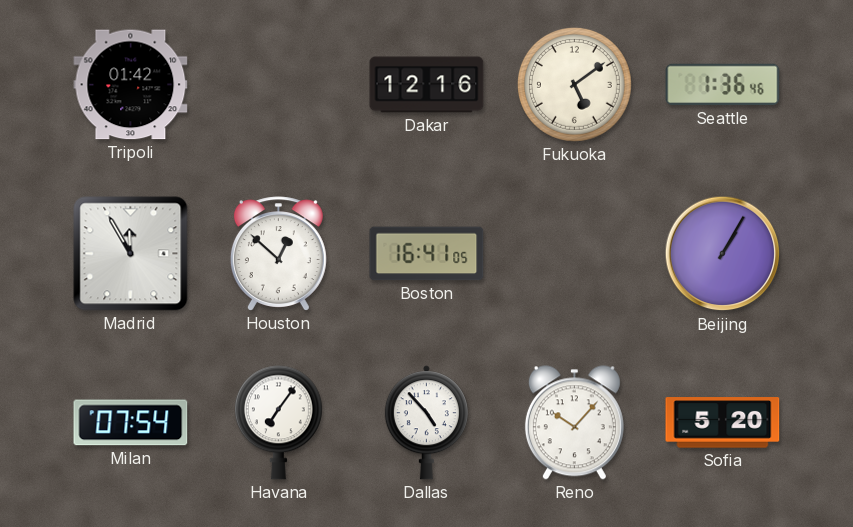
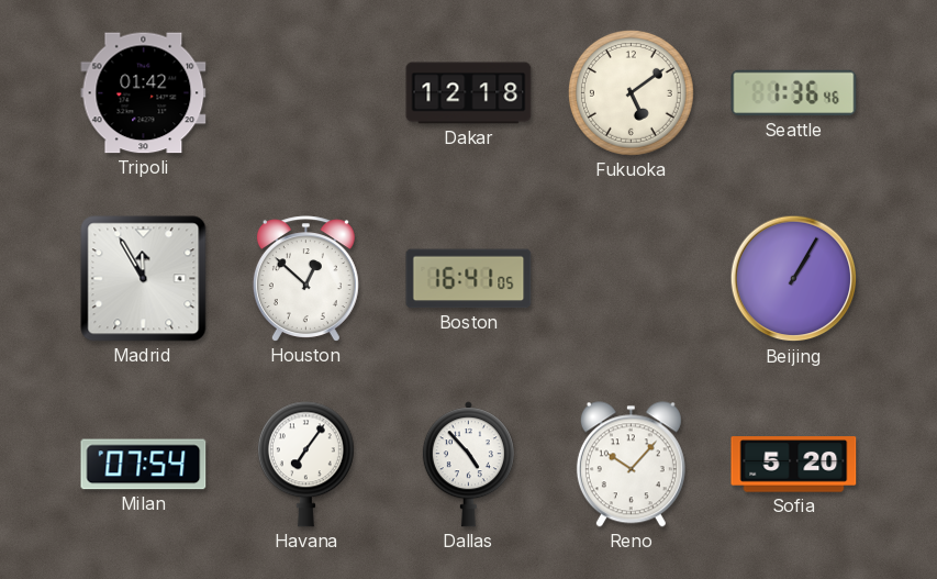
Dakar: 12:16 -> 12:18
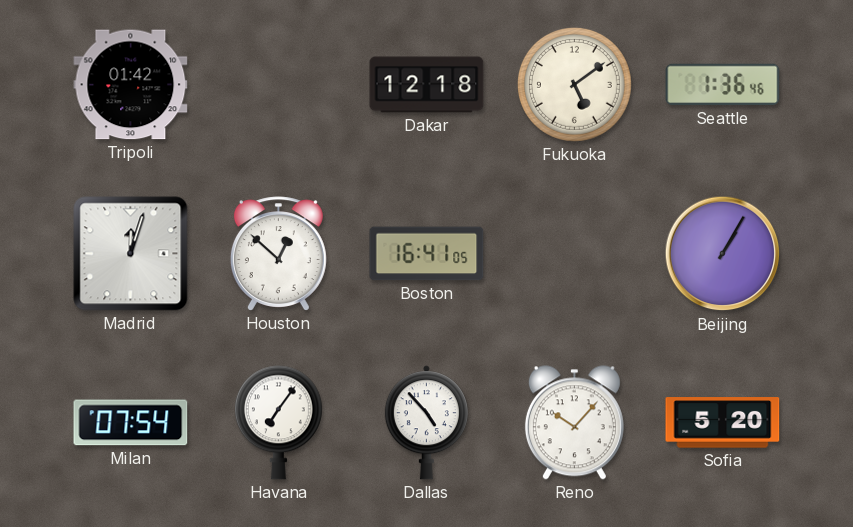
Madrid: 11:55 -> 12:03
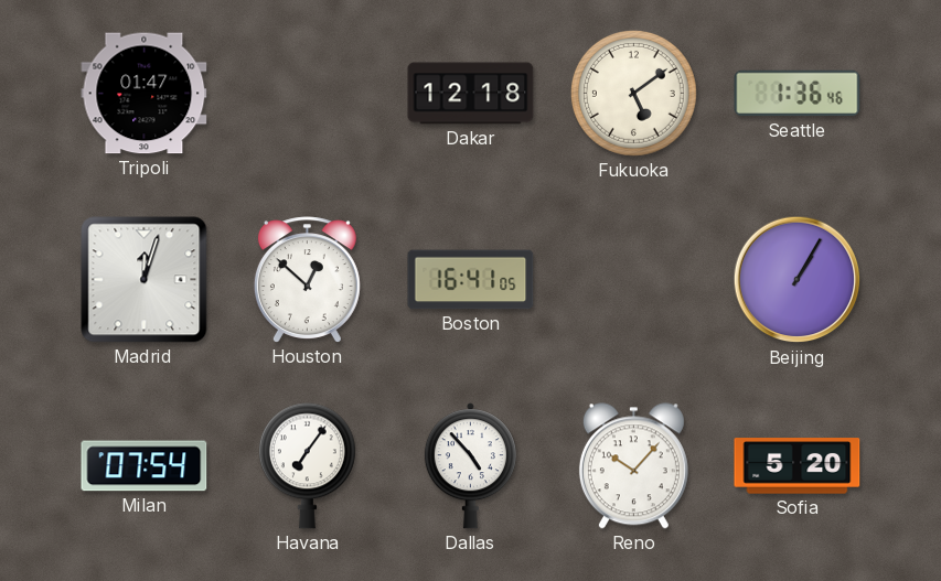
Tripoli: 01:42 -> 01:47
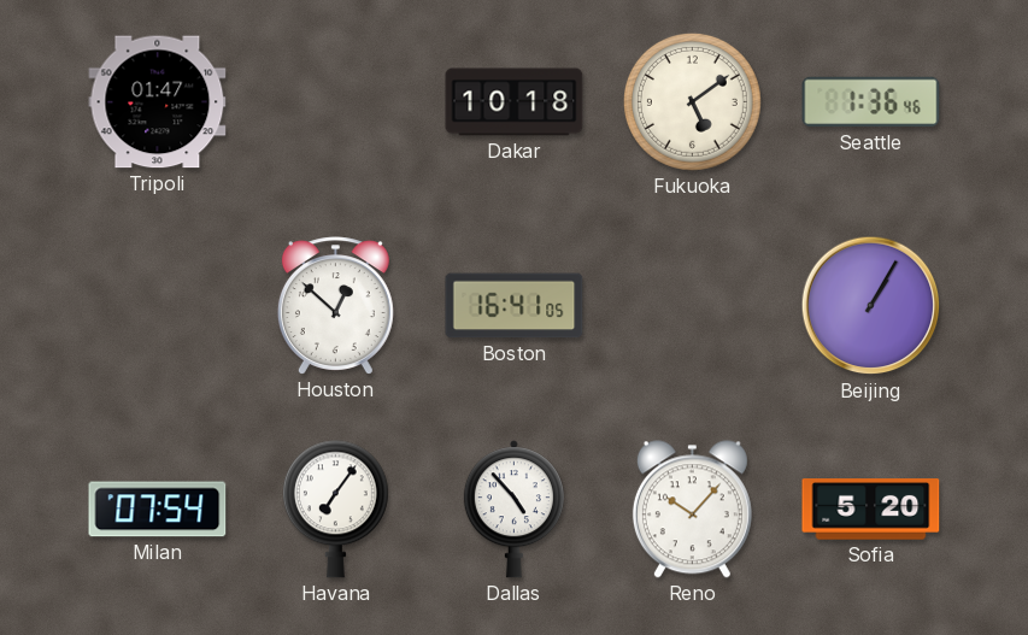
Dakar: 12:18 -> 10:18
Madrid: 12:03 -> none
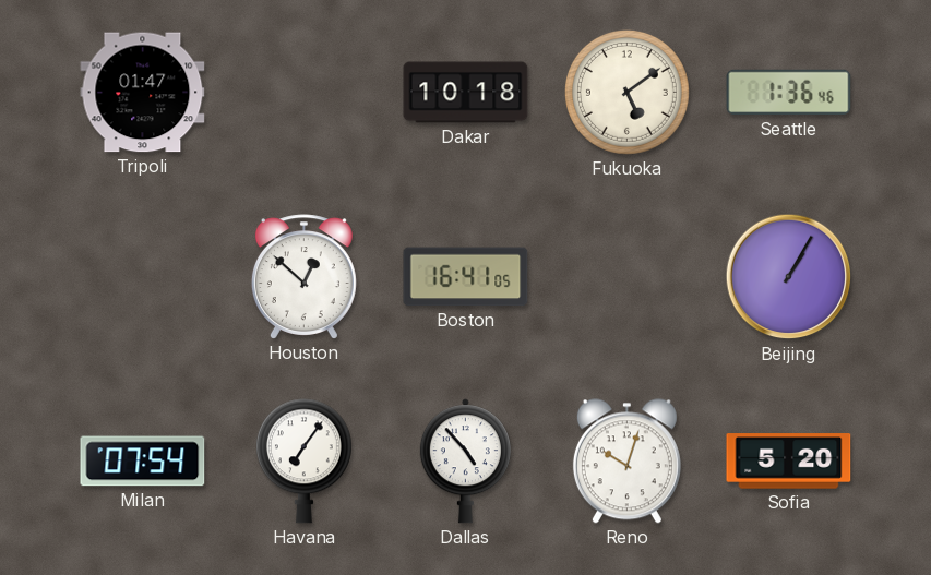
Reno: 10:07 -> 10:03
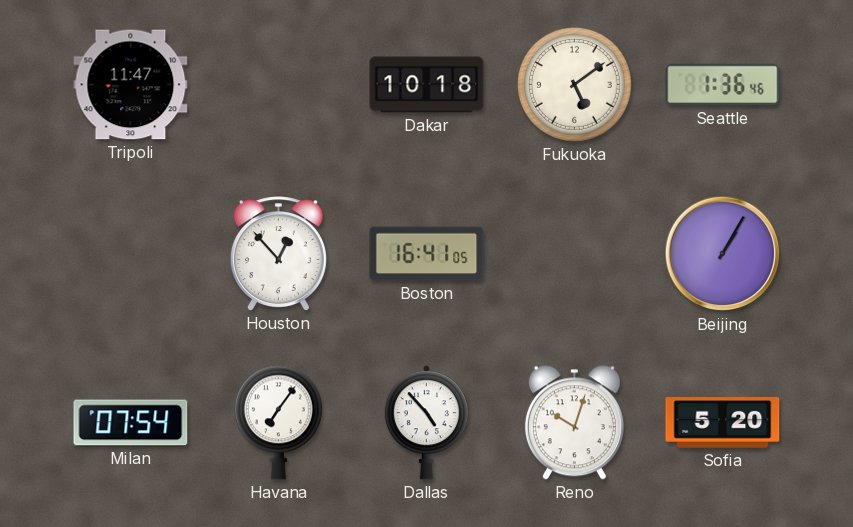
Tripoli: 01:47 -> 11:47
Houston: 12:52 -> 12:53
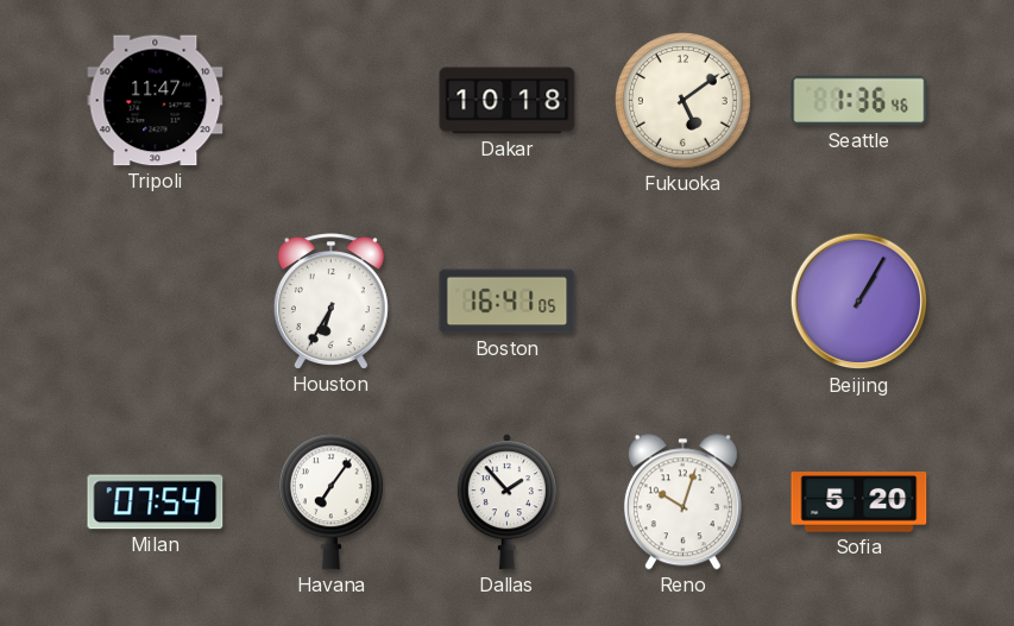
Houston: 12:53 -> 6:35
Dallas: 4:53 -> 1:53
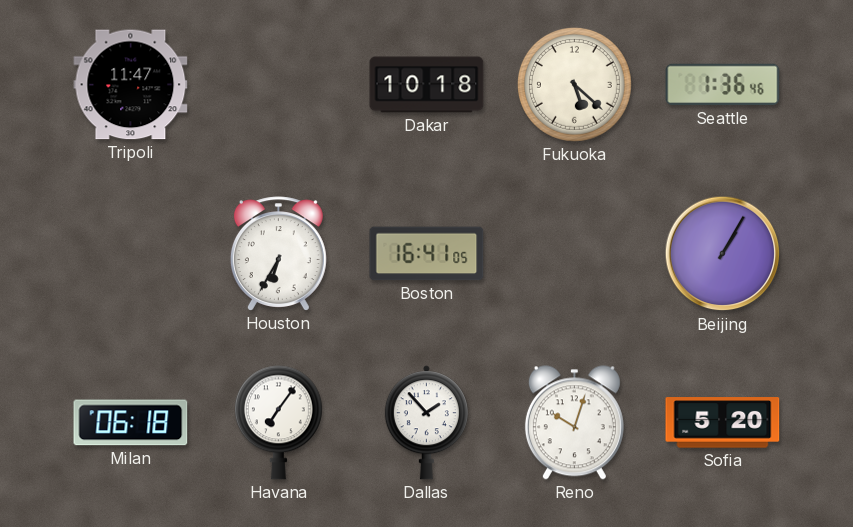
Fukuoka: 5:09 -> 5:22
Milan: 07:54 -> 06:18
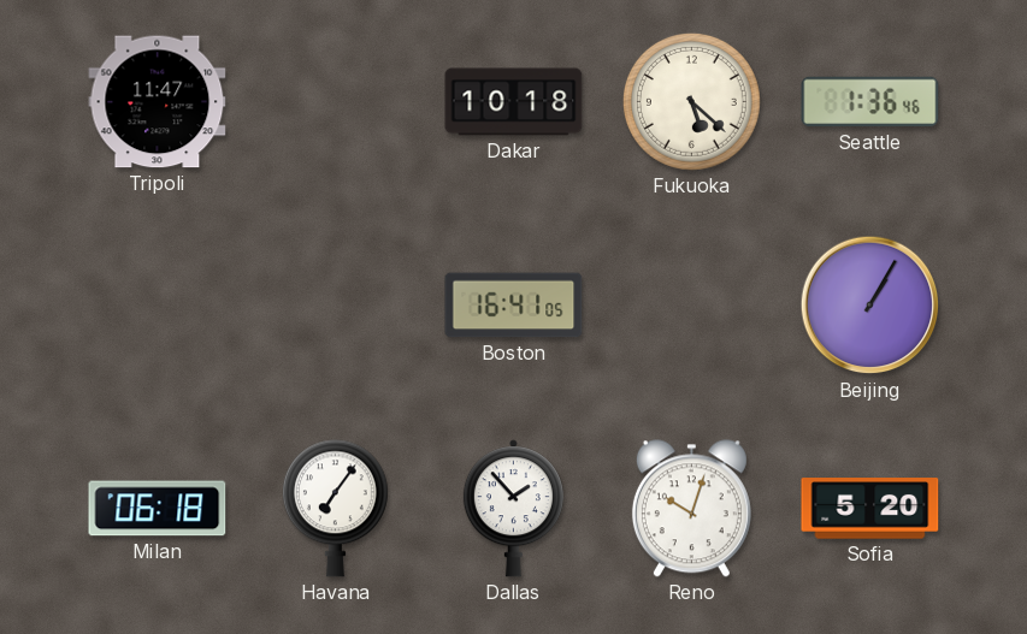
Houston: 6:35 -> none
